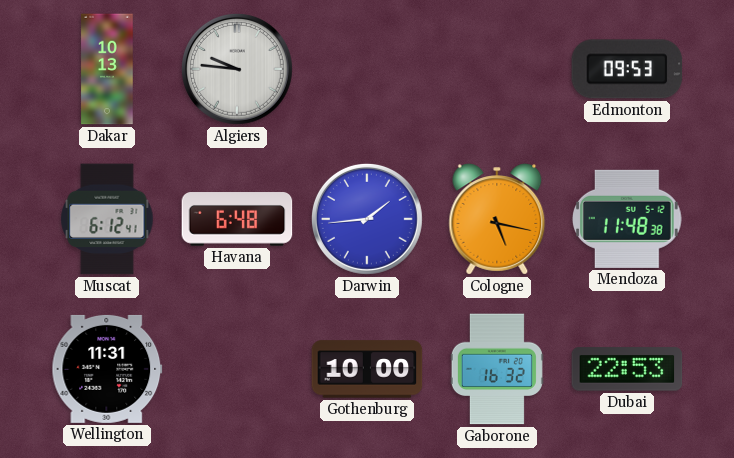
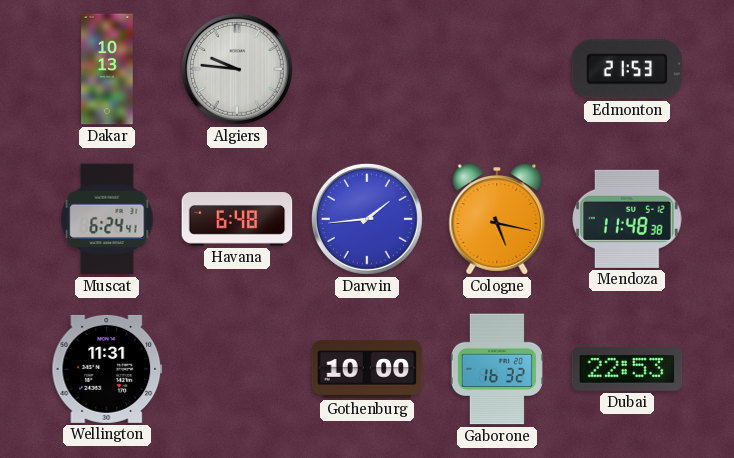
Edmonton: 09:53 -> 21:53
Muscat: 6:12 -> 6:24
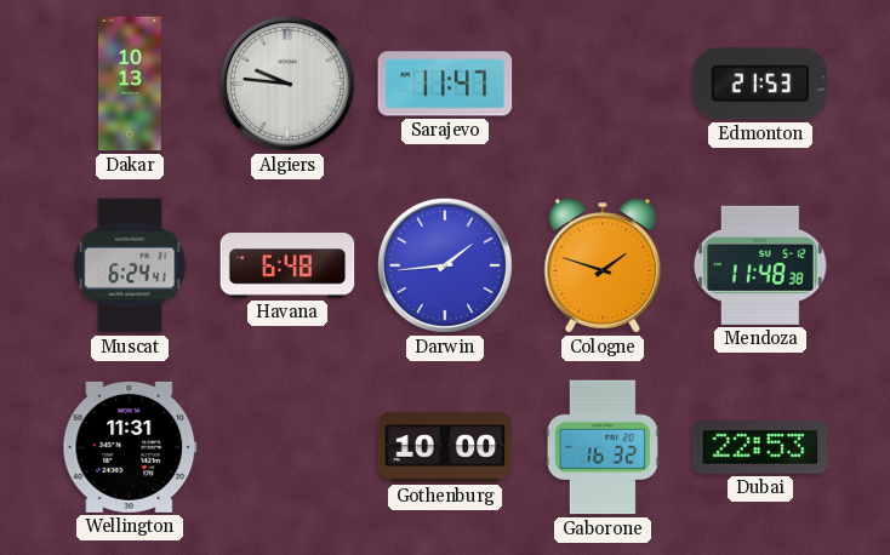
Sarajevo: none -> 11:47
Cologne: 5:17 -> 1:48
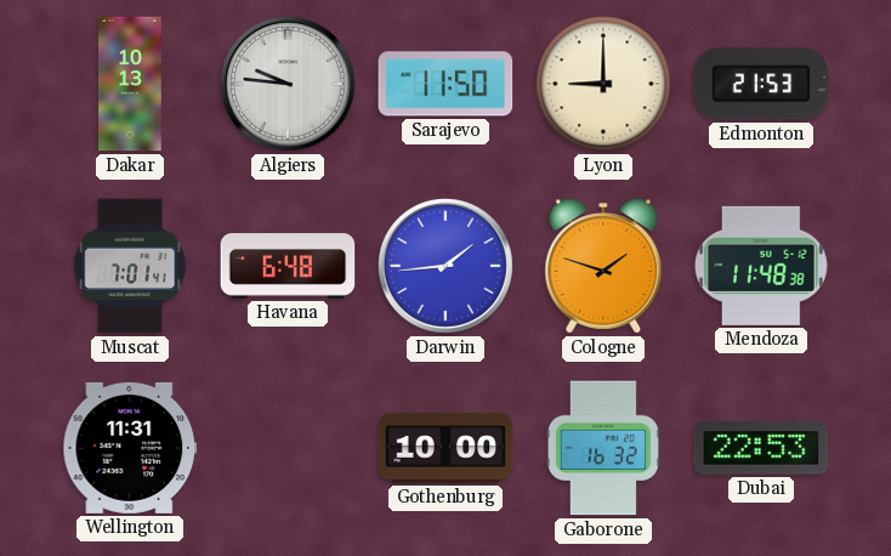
Sarajevo: 11:47 -> 11:50
Lyon: none -> 9:00
Muscat: 6:24 -> 7:01
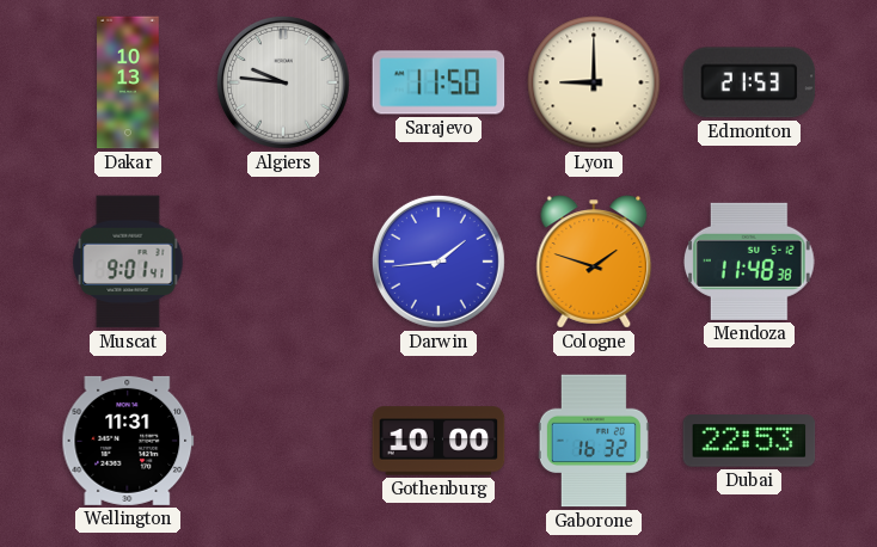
Muscat: 7:01 -> 9:01
Havana: 6:48 -> none
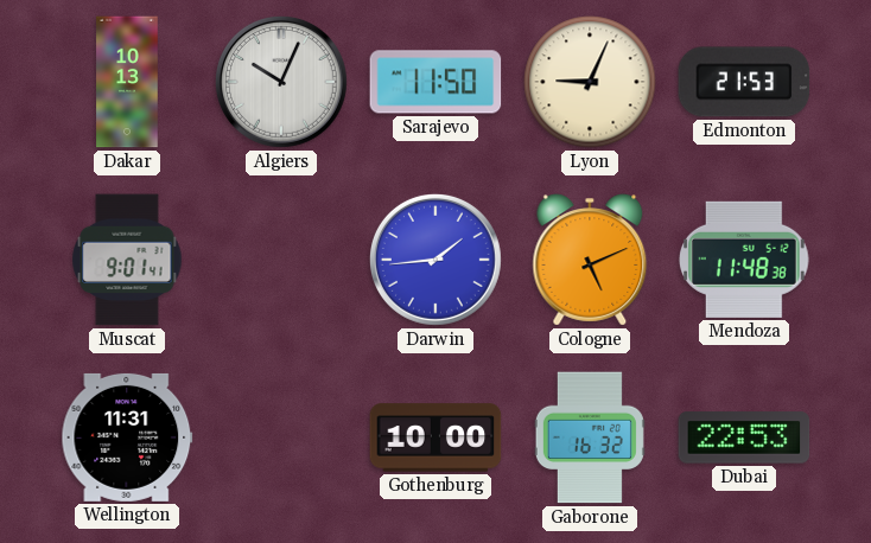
Algiers: 9:46 -> 10:04
Lyon: 9:00 -> 9:04
Cologne: 1:48 -> 5:11
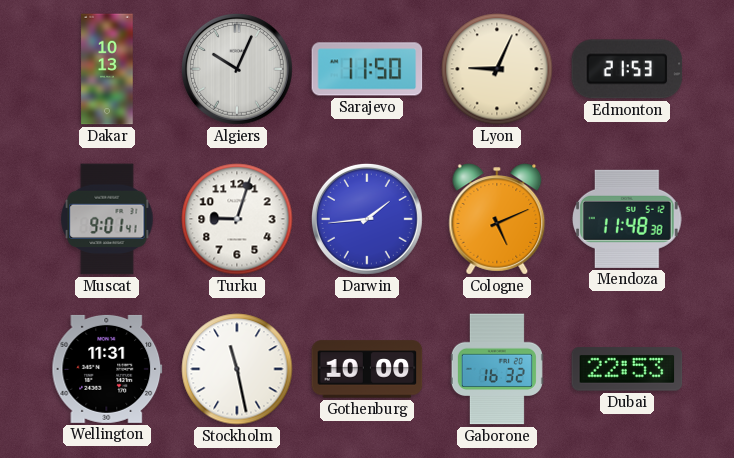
Turku: none -> 9:03
Stockholm: none -> 11:28
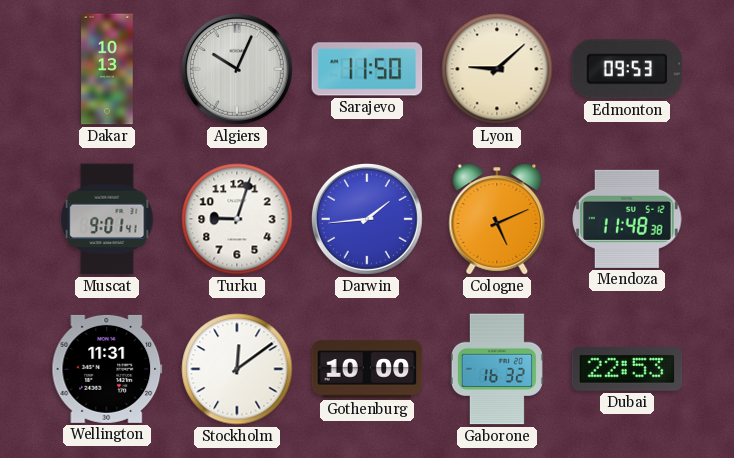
Lyon: 9:04 -> 9:08
Edmonton: 21:53 -> 09:53
Stockholm: 11:28 -> 12:09
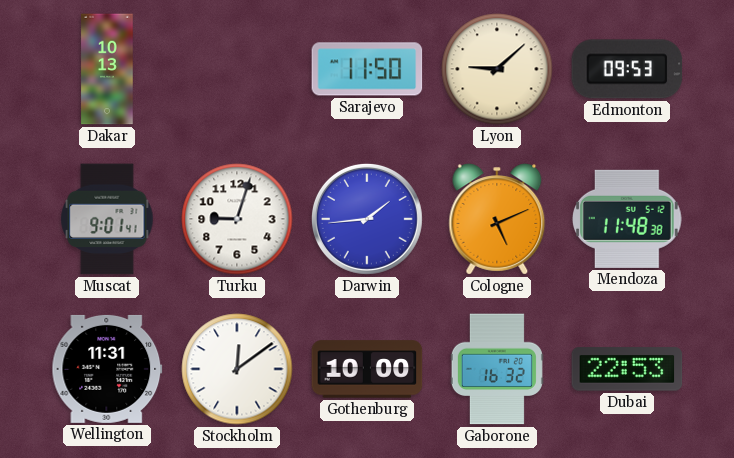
Algiers: 10:04 -> none
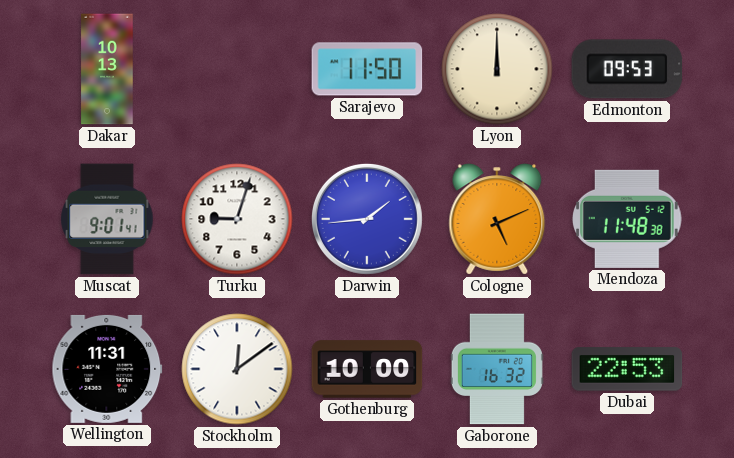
Lyon: 9:08 -> 12:00
